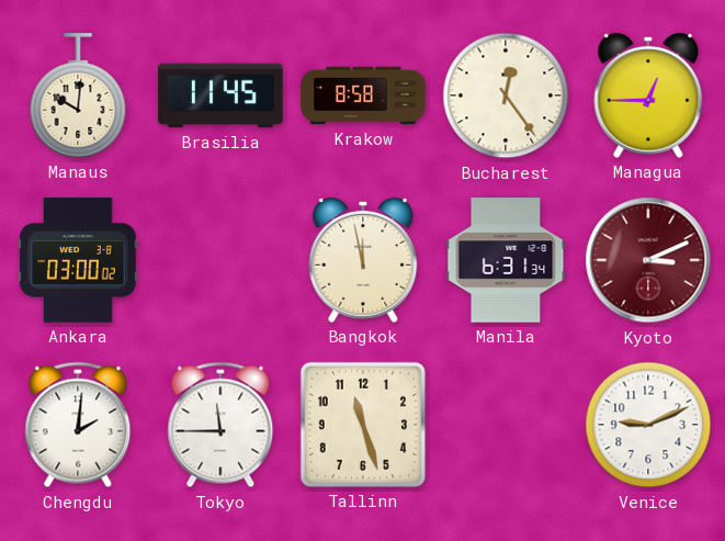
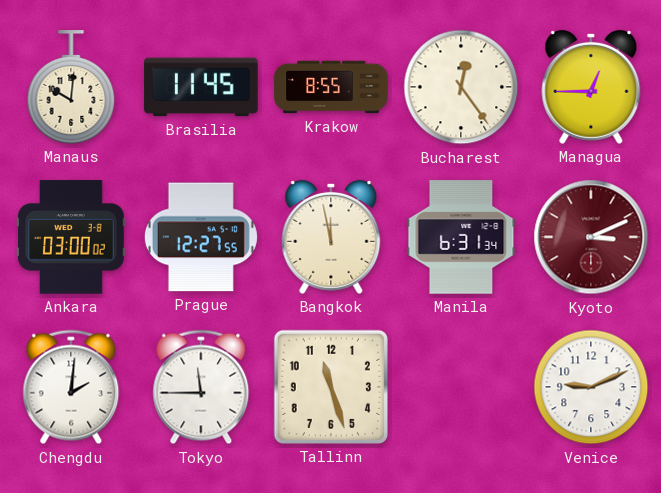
Krakow: 8:58 -> 8:55
Prague: none -> 12:27
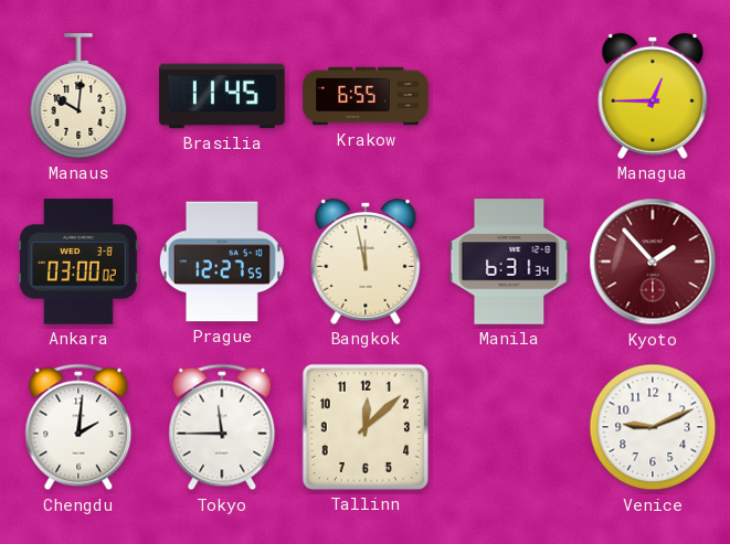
Krakow: 8:55 -> 6:55
Bucharest: 12:24 -> none
Kyoto: 3:11 -> 1:53
Tallinn: 11:27 -> 12:08
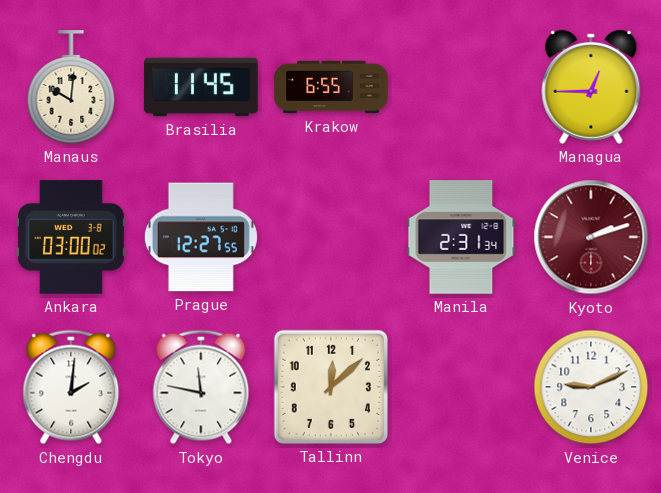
Bangkok: 11:58 -> none
Manila: 6:31 -> 2:31
Kyoto: 1:53 -> 2:12
Tokyo: 11:45 -> 11:47
